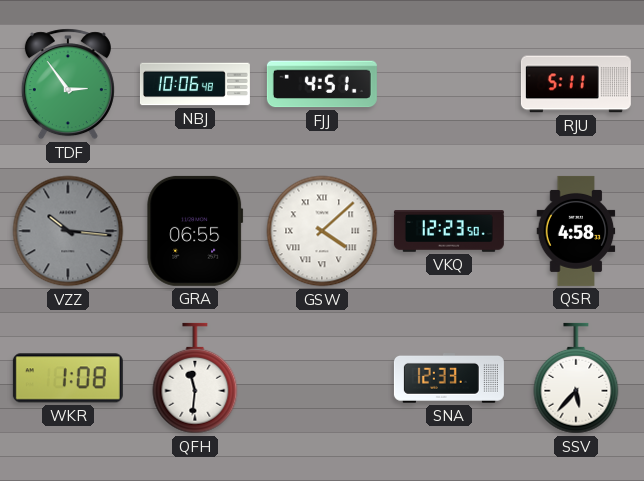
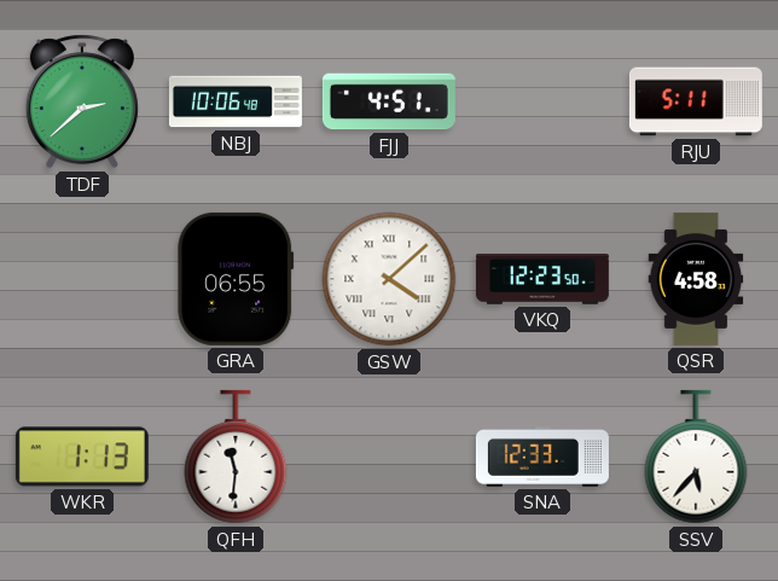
TDF: 2:54 -> 2:38
VZZ: 10:16 -> none
WKR: 1:08 -> 1:13
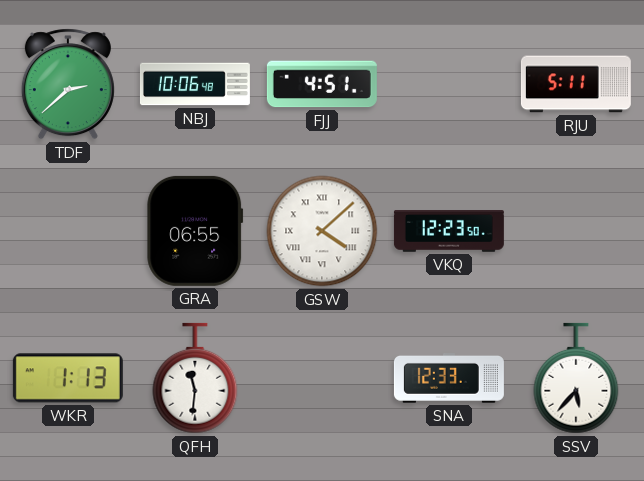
QSR: 4:58 -> none
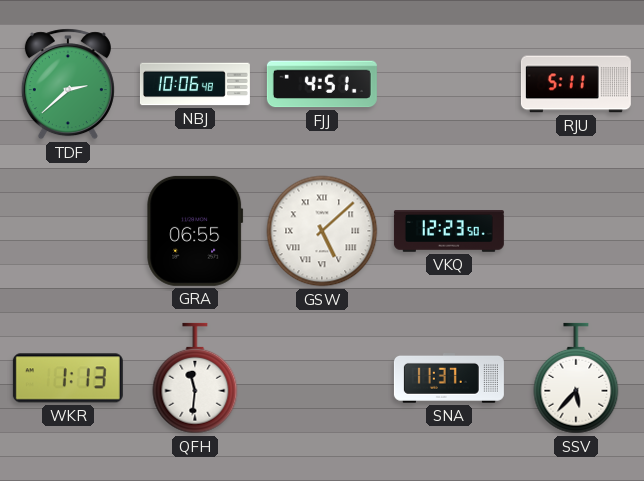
GSW: 4:08 -> 5:08
SNA: 12:33 -> 11:37
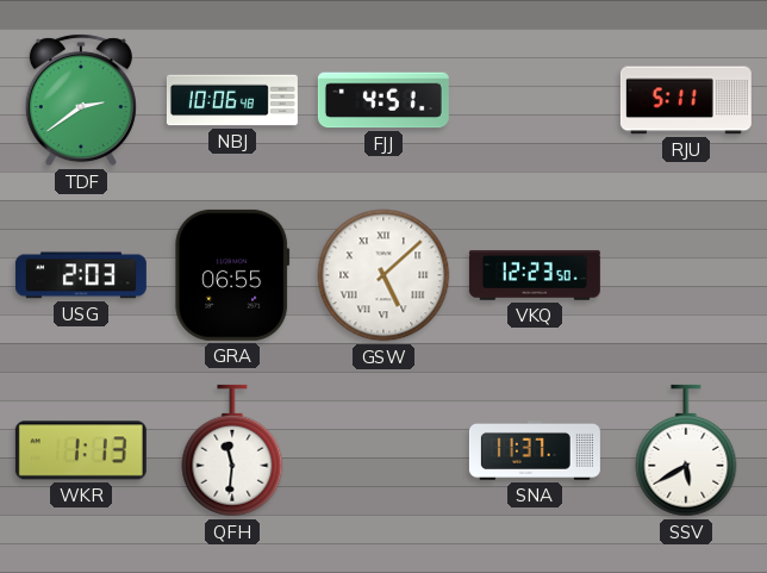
TDF: 2:38 -> 2:39
USG: none -> 2:03
SSV: 5:37 -> 5:40
